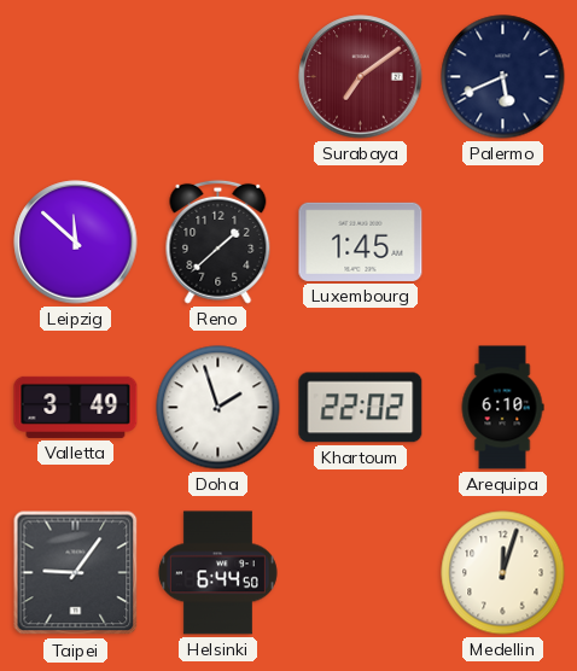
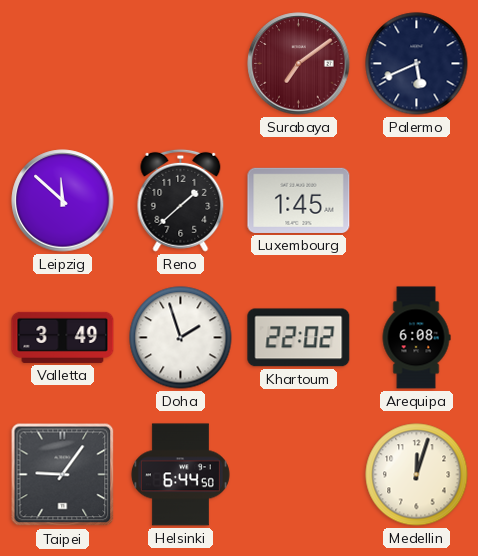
Arequipa: 6:10 -> 6:08
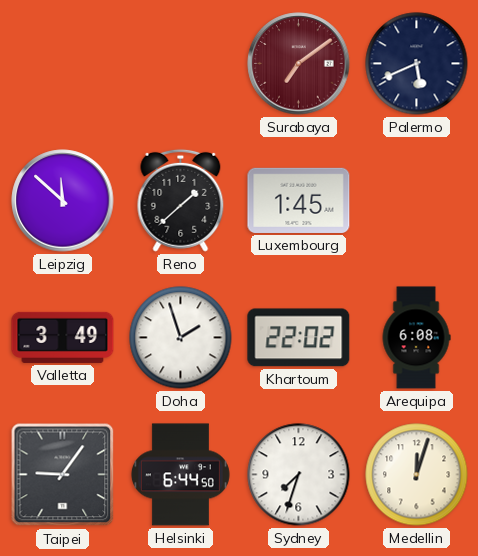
Sydney: none -> 7:33
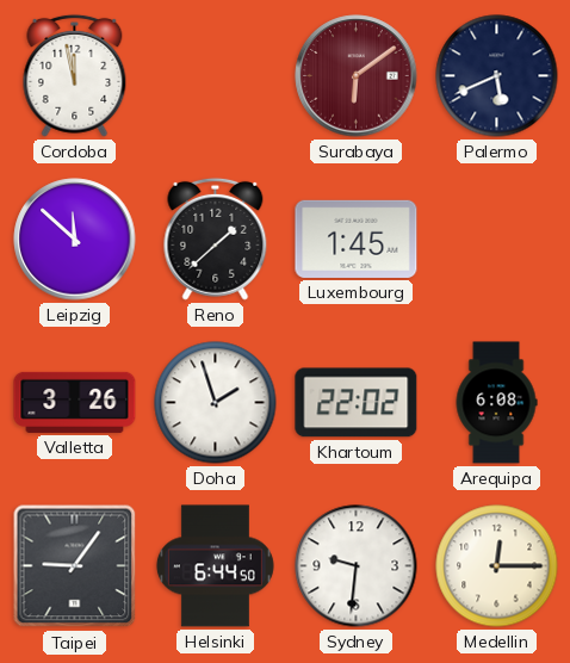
Cordoba: none -> 11:58
Surabaya: 7:09 -> 6:09
Valletta: 3:49 -> 3:26
Sydney: 7:33 -> 9:31
Medellin: 12:03 -> 12:15
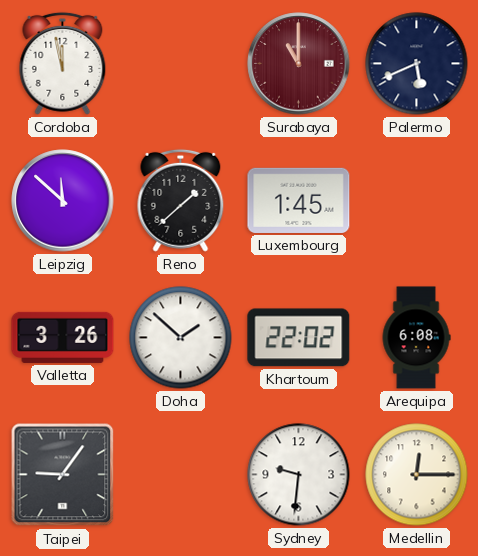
Surabaya: 6:09 -> 11:00
Doha: 1:57 -> 1:52
Helsinki: 6:44 -> none
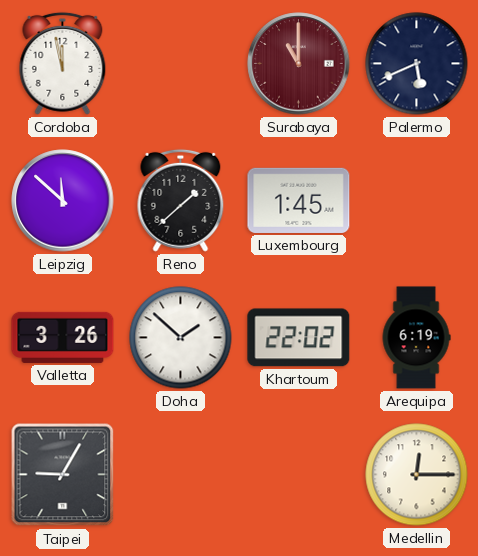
Arequipa: 6:08 -> 6:19
Taipei: 9:06 -> 9:05
Sydney: 9:31 -> none
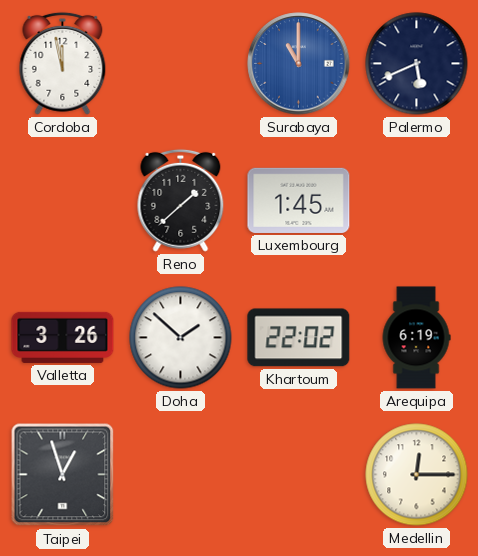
Surabaya dial: burgundy -> blue
Leipzig: 11:52 -> none
Taipei: 9:05 -> 12:57
